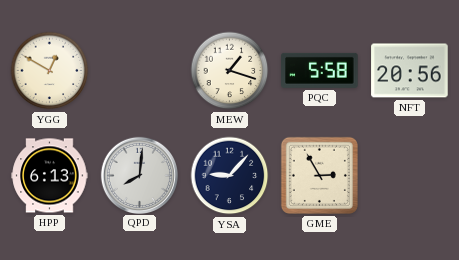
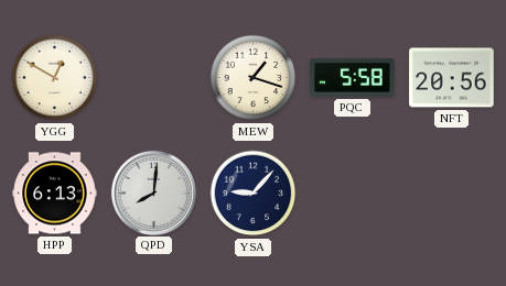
GME: 2:55 -> none
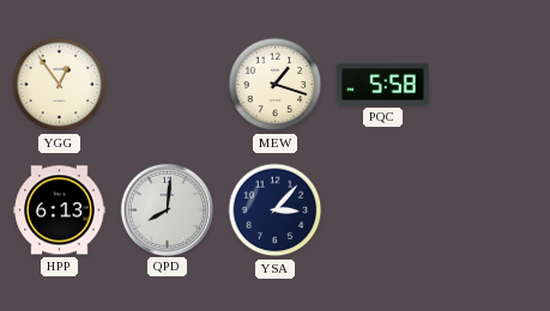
YGG: 12:50 -> 12:54
NFT: 20:56 -> none
YSA: 9:07 -> 3:07
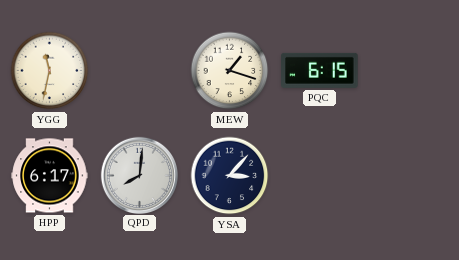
YGG: 12:54 -> 11:32
PQC: 5:58 -> 6:15
HPP: 6:13 -> 6:17
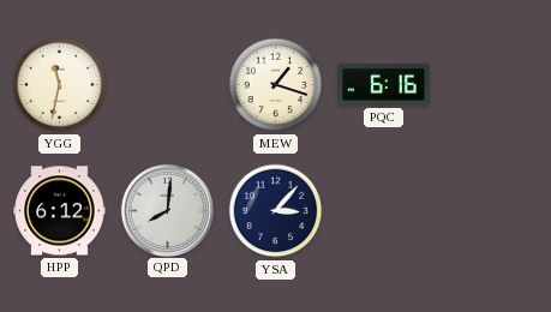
PQC: 6:15 -> 6:16
HPP: 6:17 -> 6:12
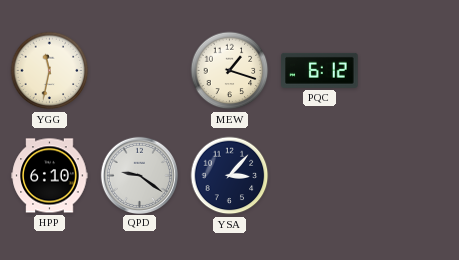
PQC: 6:16 -> 6:12
HPP: 6:12 -> 6:10
QPD: 8:01 -> 9:21
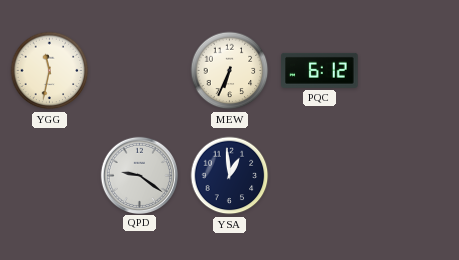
MEW: 1:18 -> 6:34
HPP: 6:10 -> none
YSA: 3:07 -> 12:59
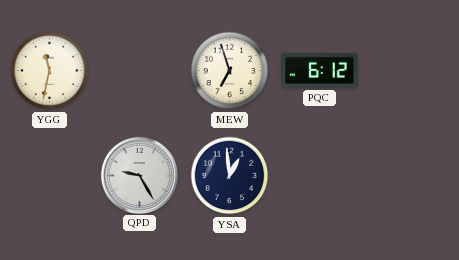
MEW: 6:34 -> 6:57
QPD: 9:21 -> 9:25
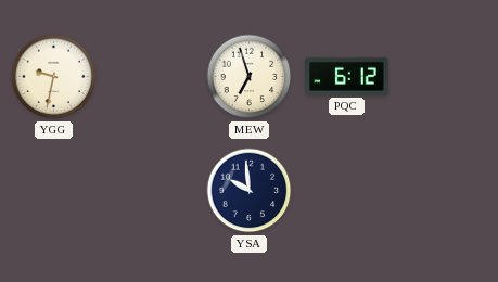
YGG: 11:32 -> 9:32
QPD: 9:25 -> none
YSA: 12:59 -> 9:59
